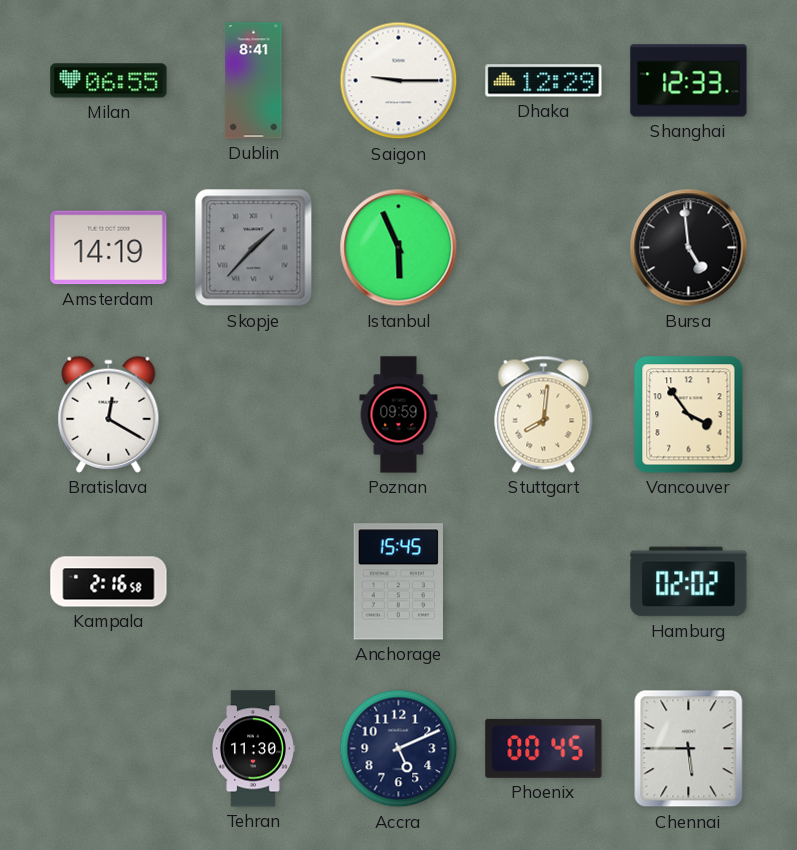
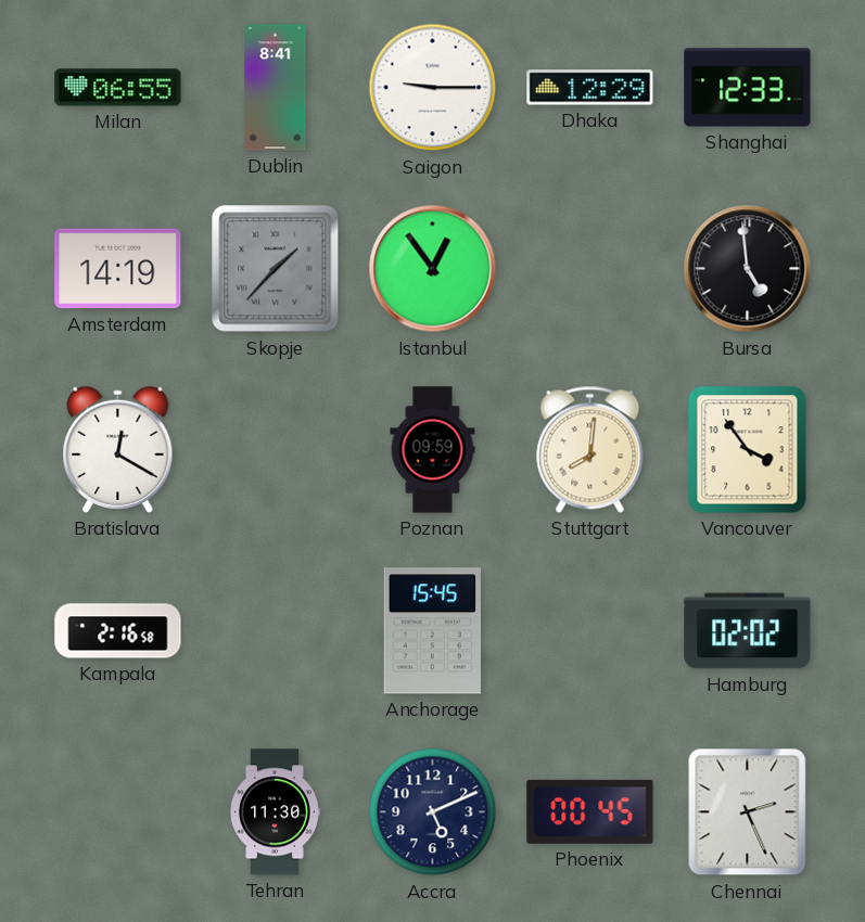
Istanbul: 5:56 -> 12:54
Chennai: 5:45 -> 2:26
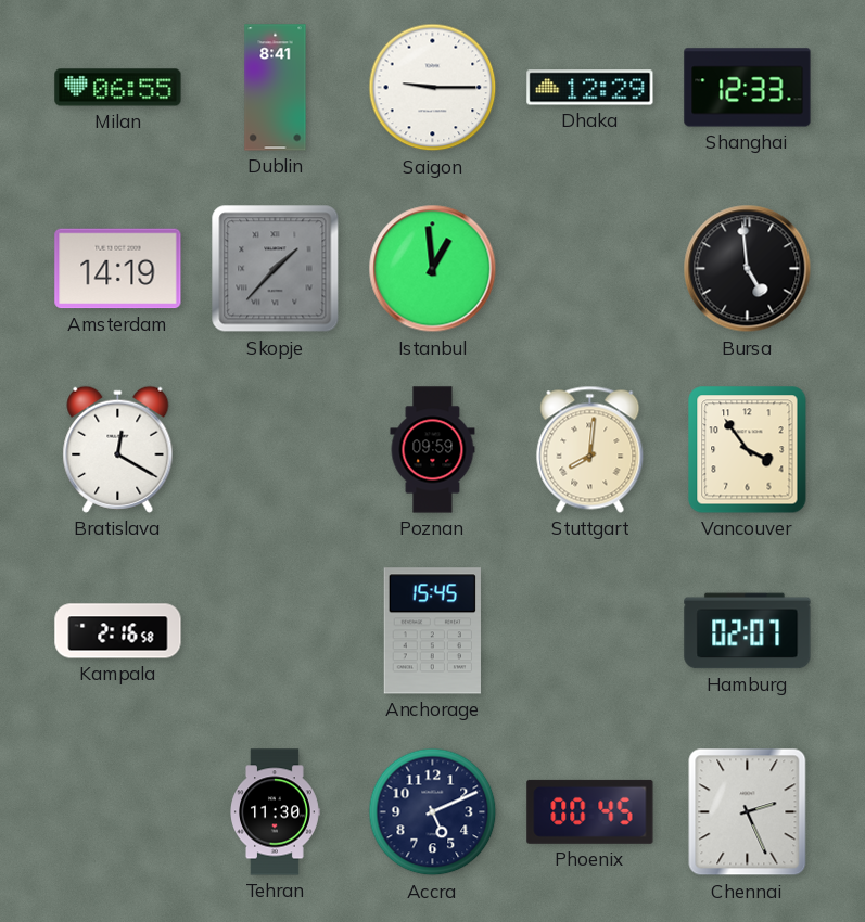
Istanbul: 12:54 -> 12:59
Hamburg: 02:02 -> 02:07
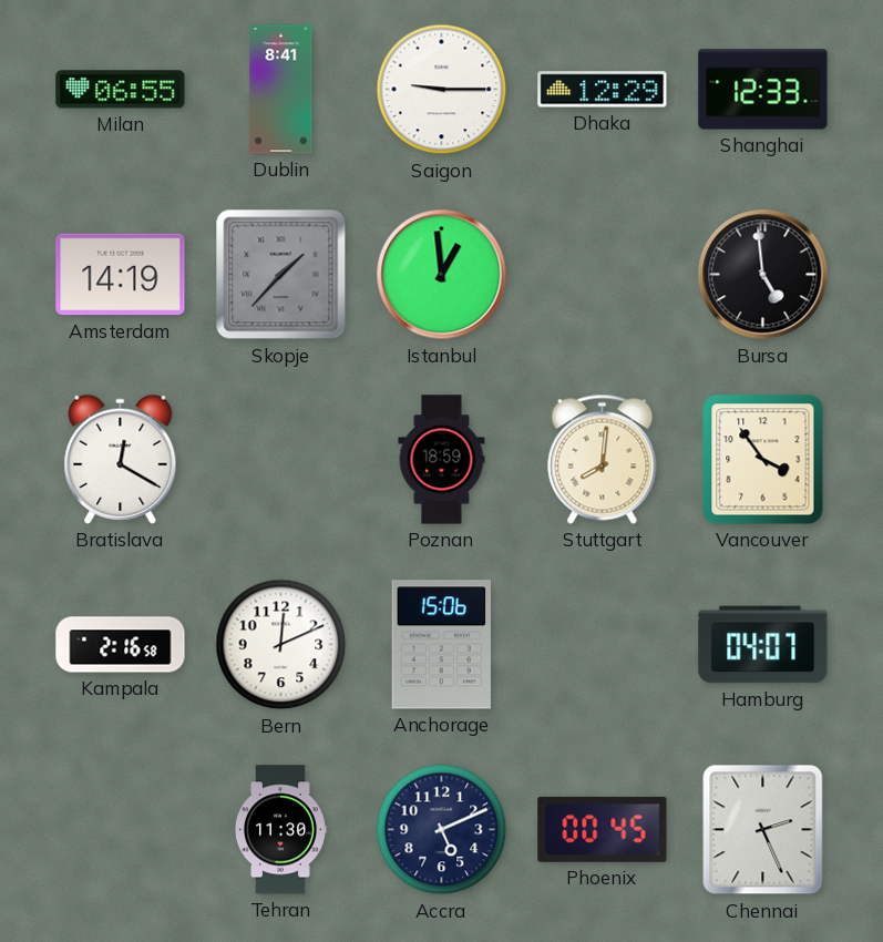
Poznan: 09:59 -> 18:59
Bern: none -> 12:11
Anchorage: 15:45 -> 15:06
Hamburg: 02:07 -> 04:07
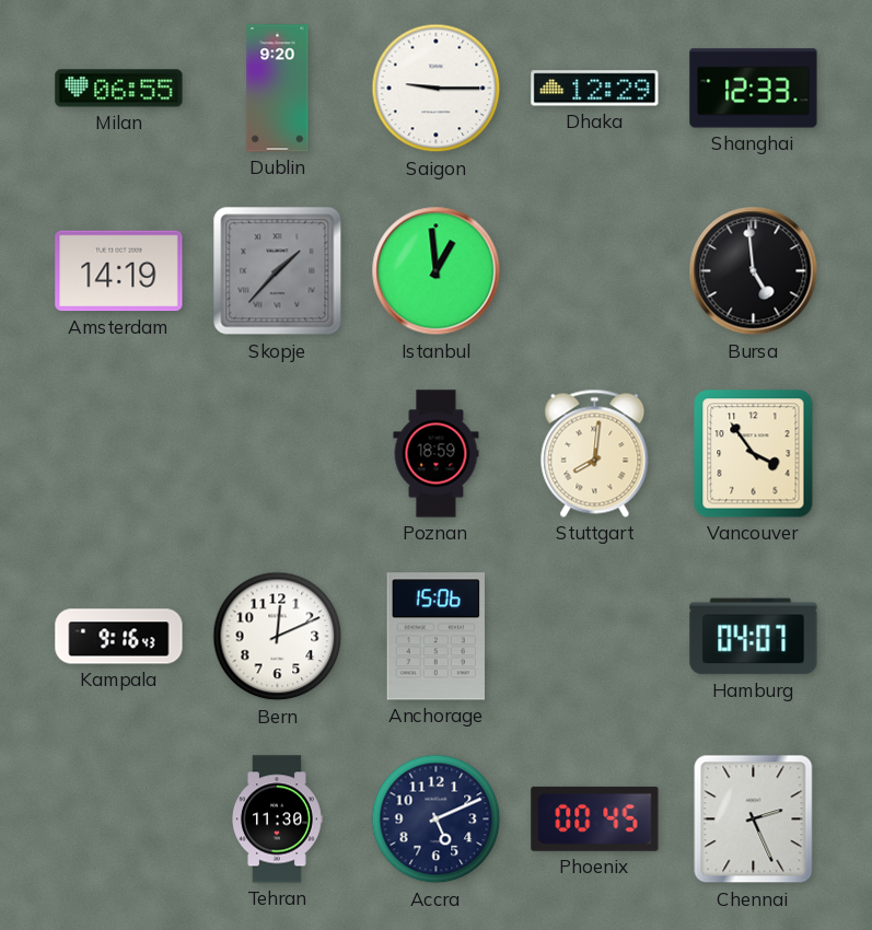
Dublin: 8:41 -> 9:20
Bratislava: 12:20 -> none
Kampala: 2:16 -> 9:16
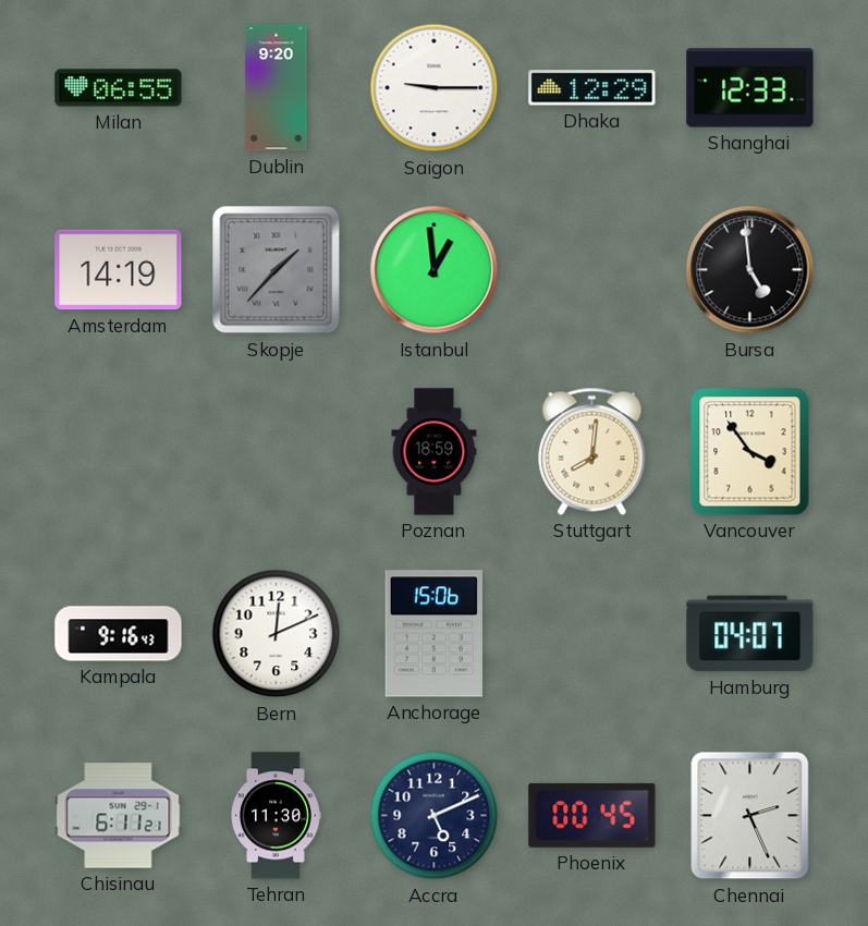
Chisinau: none -> 6:11
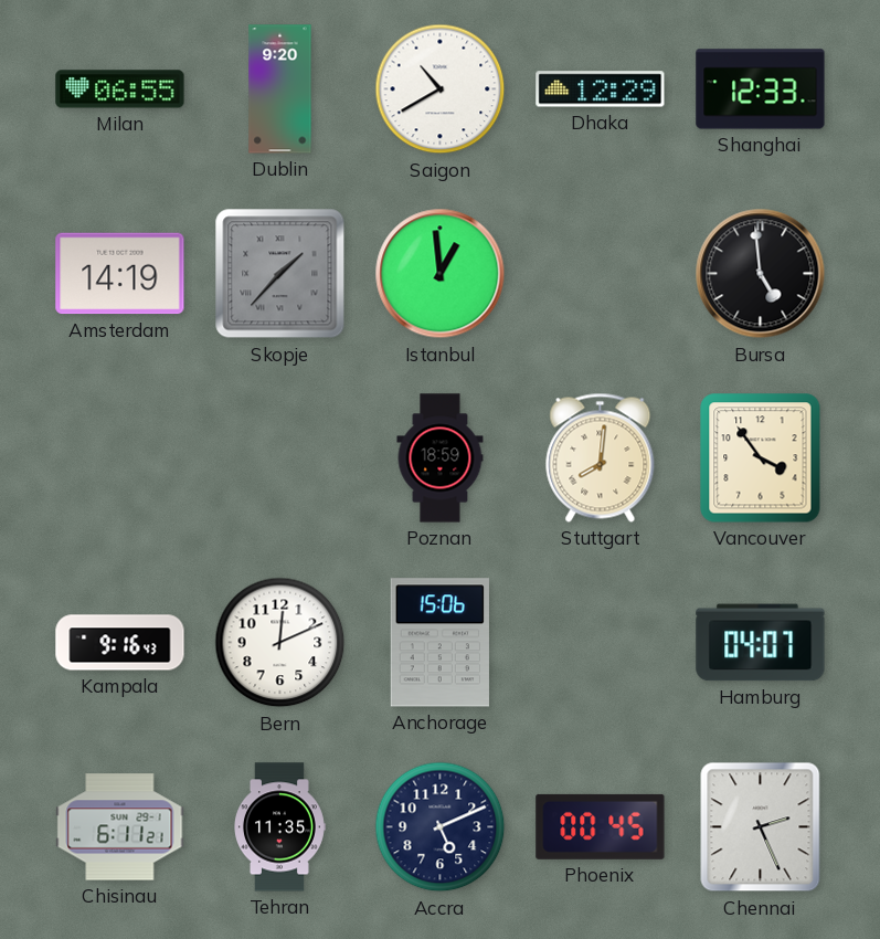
Saigon: 9:15 -> 10:40
Tehran: 11:30 -> 11:35
